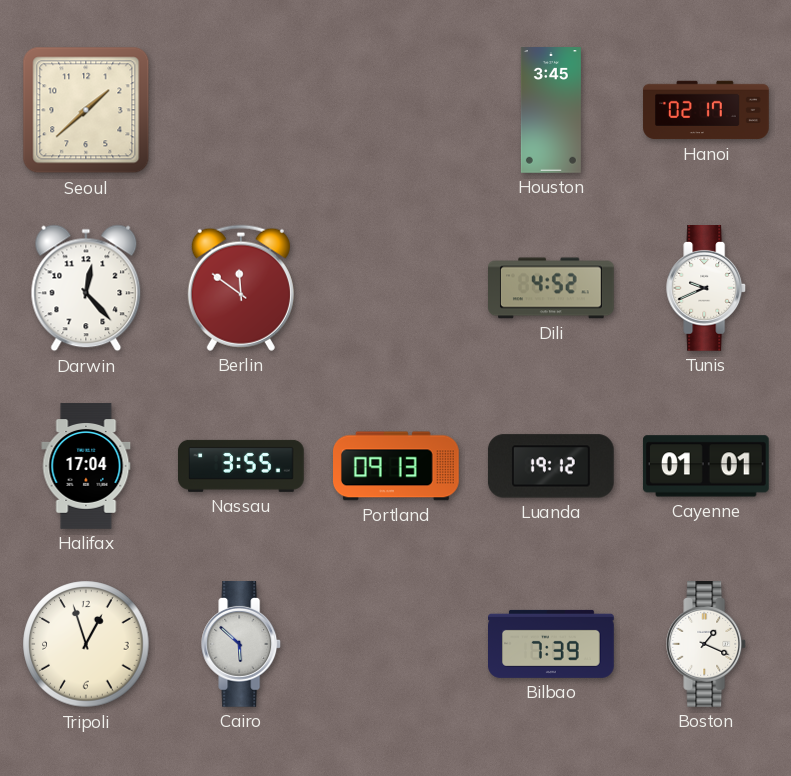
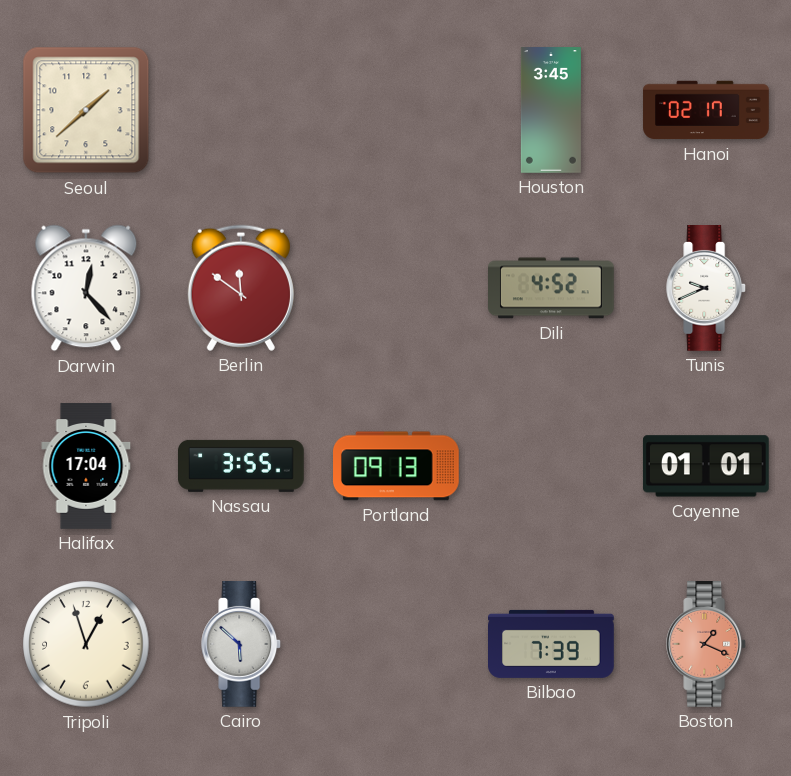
Luanda: 19:12 -> none
Boston dial: white -> salmon
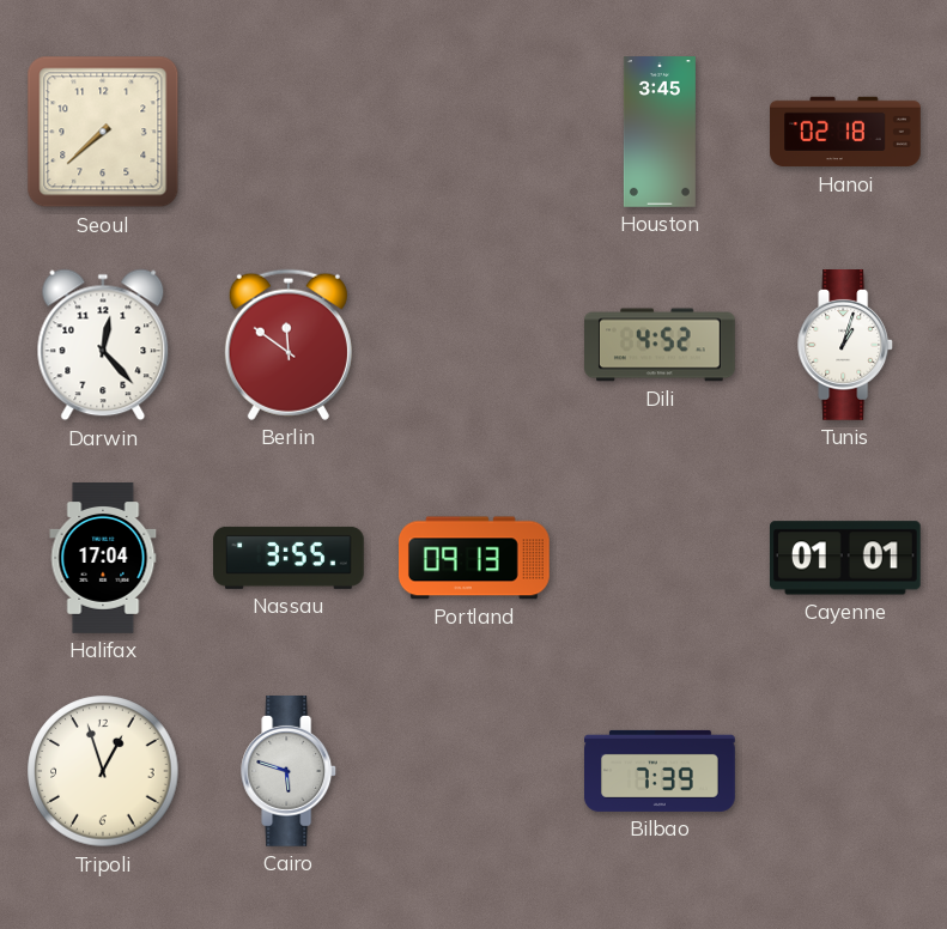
Seoul: 1:38 -> 7:38
Hanoi: 02:17 -> 02:18
Tunis: 9:41 -> 1:03
Cairo: 5:52 -> 5:48
Boston: 1:19 -> none
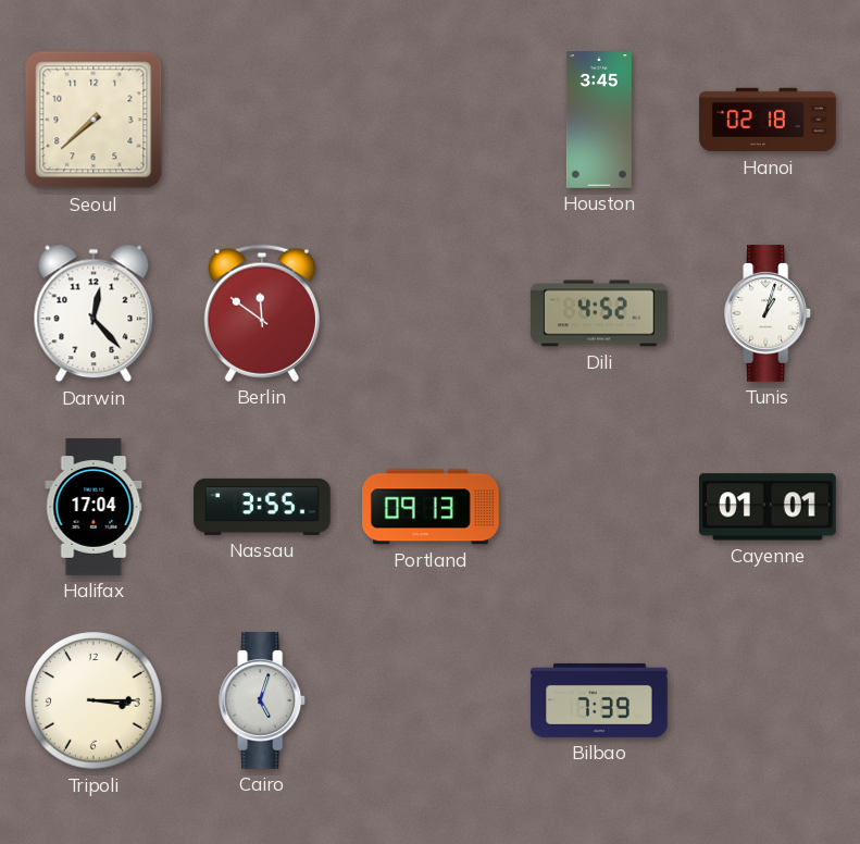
Tripoli: 12:57 -> 3:15
Cairo: 5:48 -> 5:03
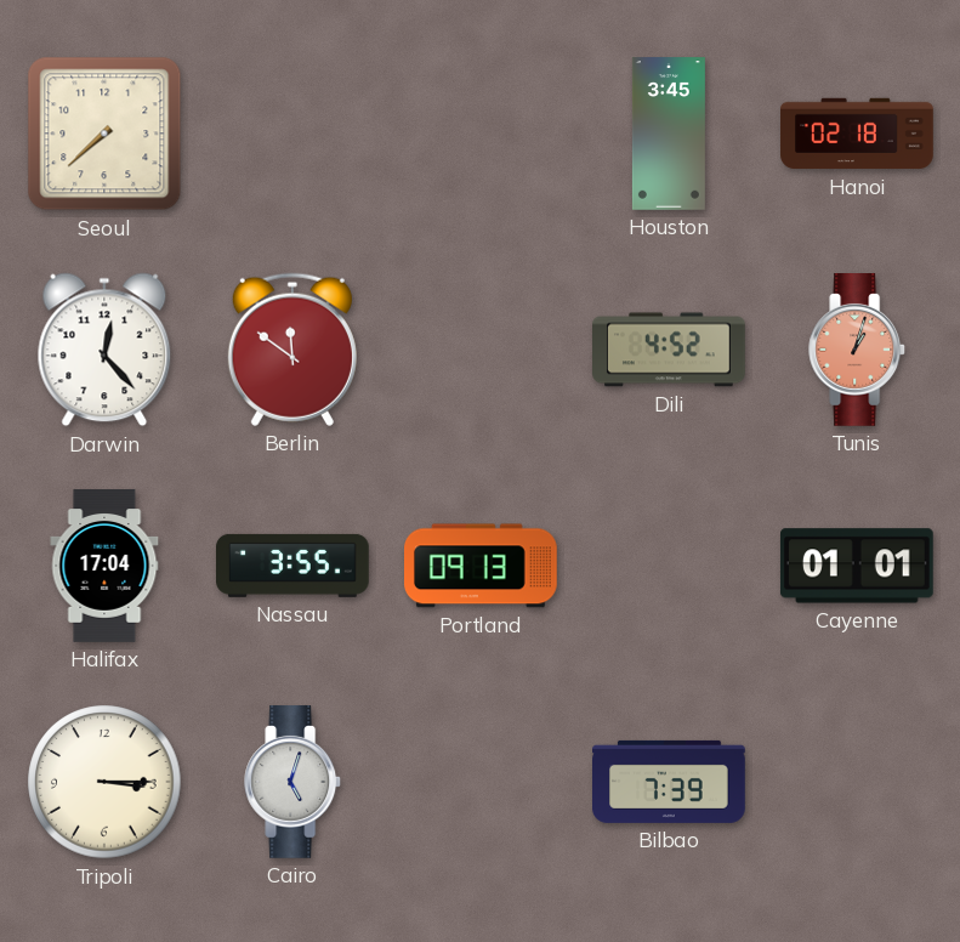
Tunis dial: white -> salmon
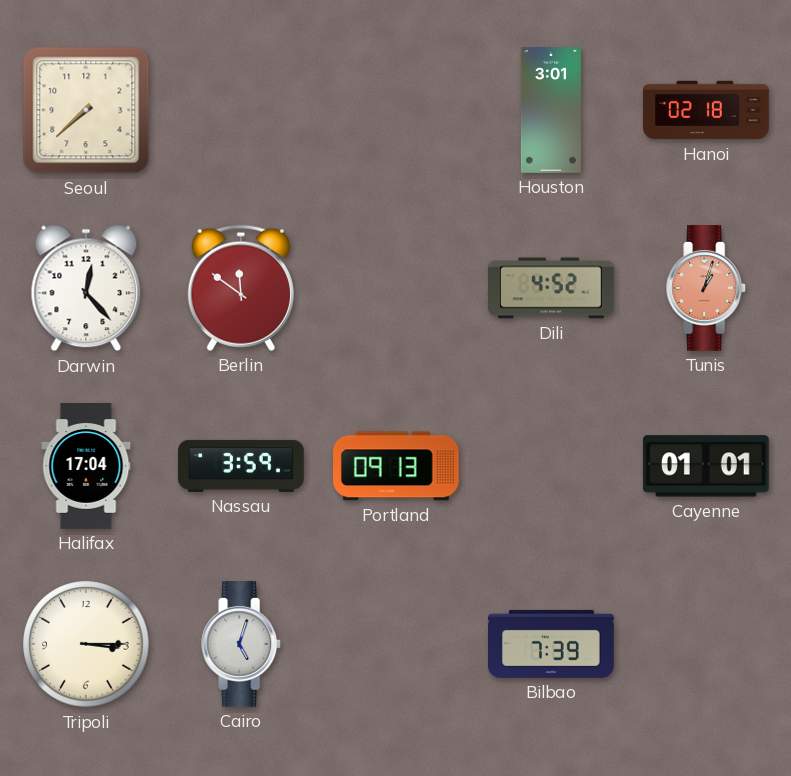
Houston: 3:45 -> 3:01
Nassau: 3:55 -> 3:59
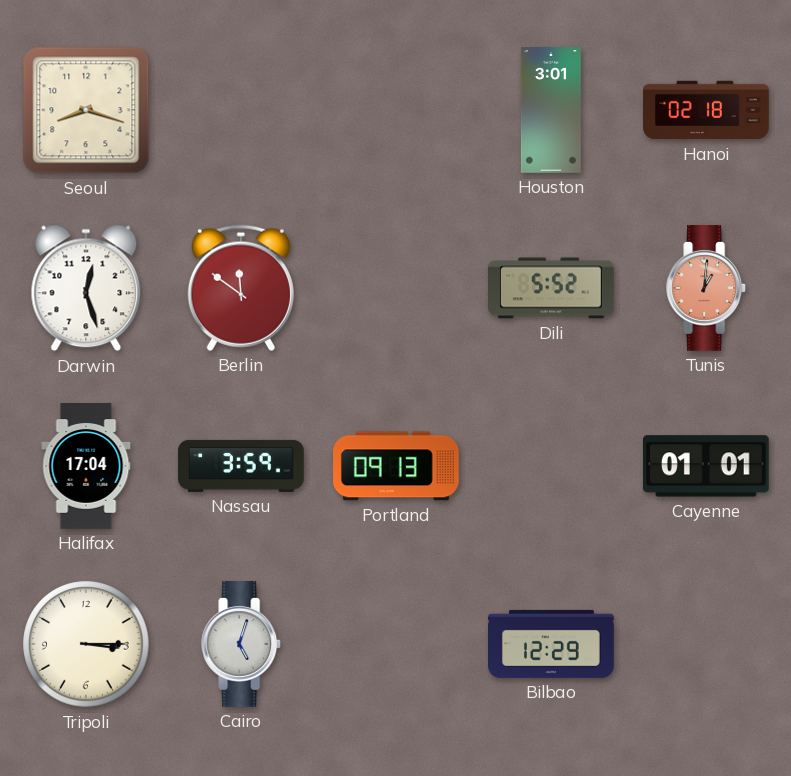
Seoul: 7:38 -> 8:18
Darwin: 12:23 -> 12:27
Dili: 4:52 -> 5:52
Tunis: 1:03 -> 1:01
Bilbao: 7:39 -> 12:29
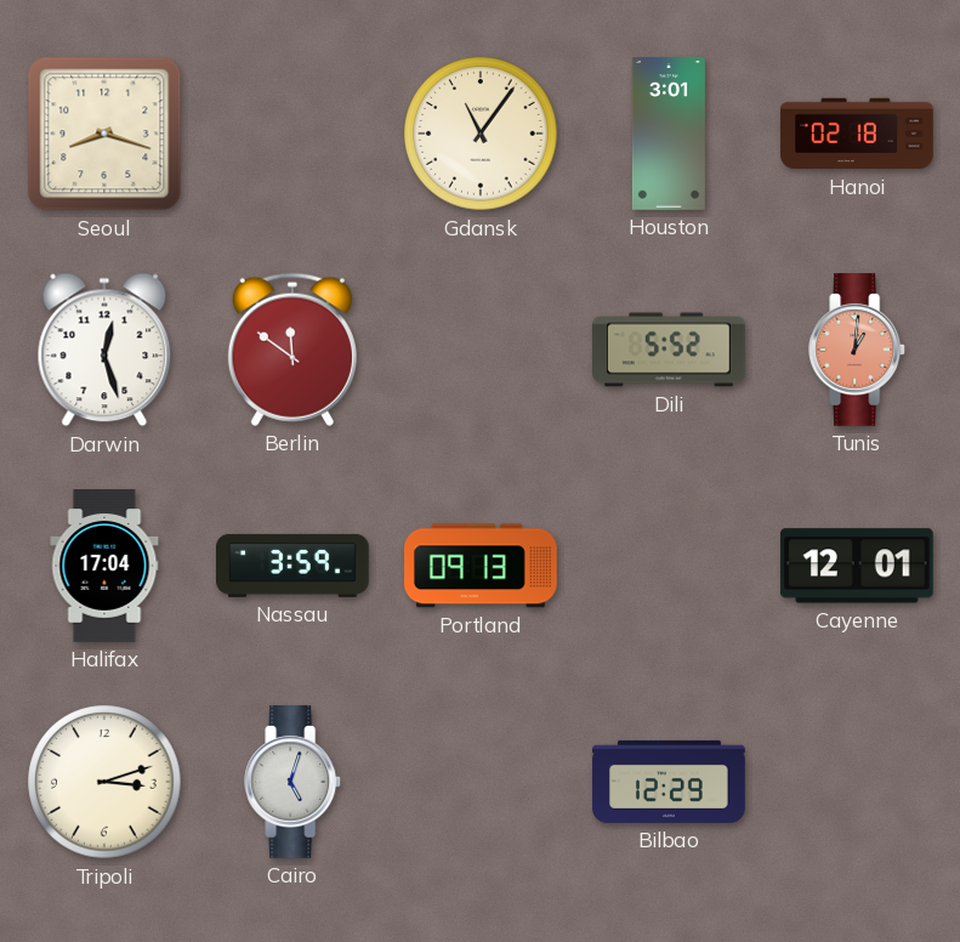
Gdansk: none -> 11:06
Cayenne: 01:01 -> 12:01
Tripoli: 3:15 -> 3:12
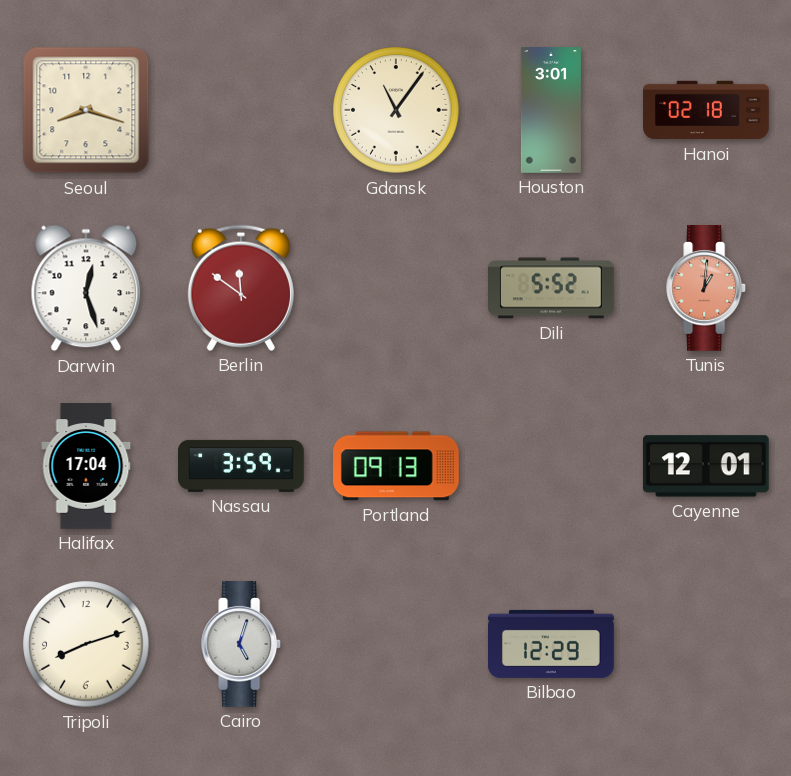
Tripoli: 3:12 -> 8:12
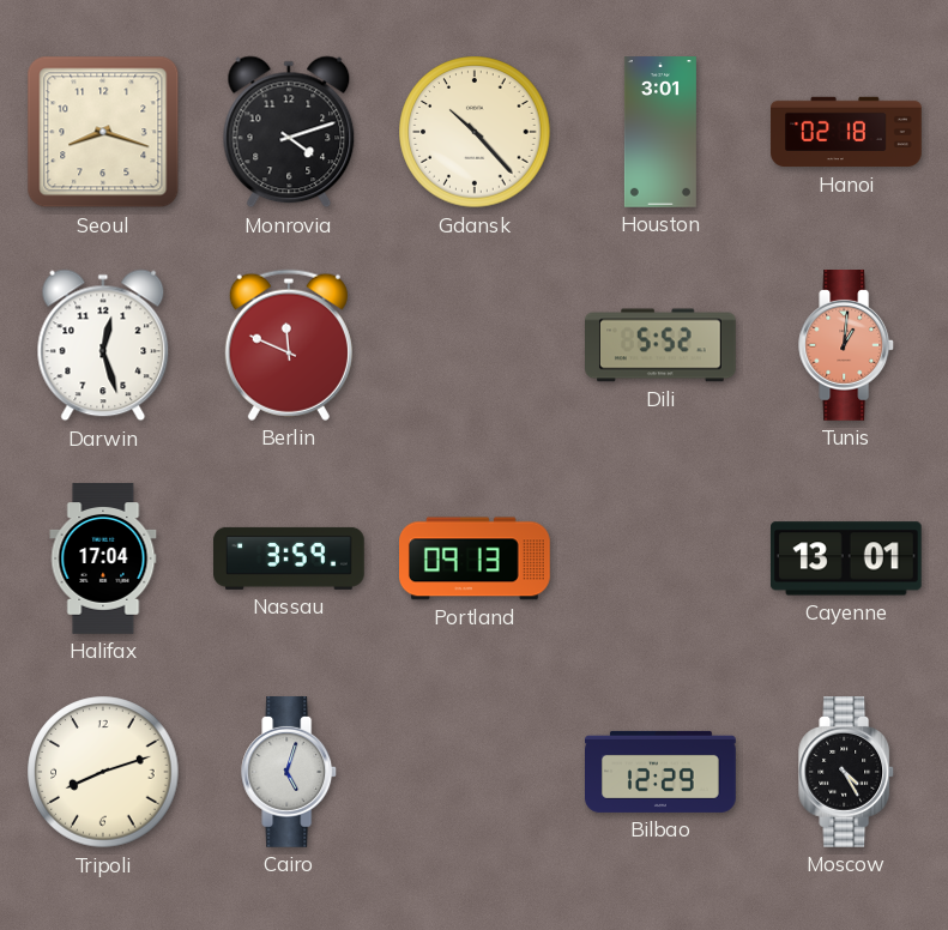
Monrovia: none -> 4:12
Gdansk: 11:06 -> 10:23
Berlin: 11:51 -> 11:49
Cayenne: 12:01 -> 13:01
Moscow: none -> 4:25
